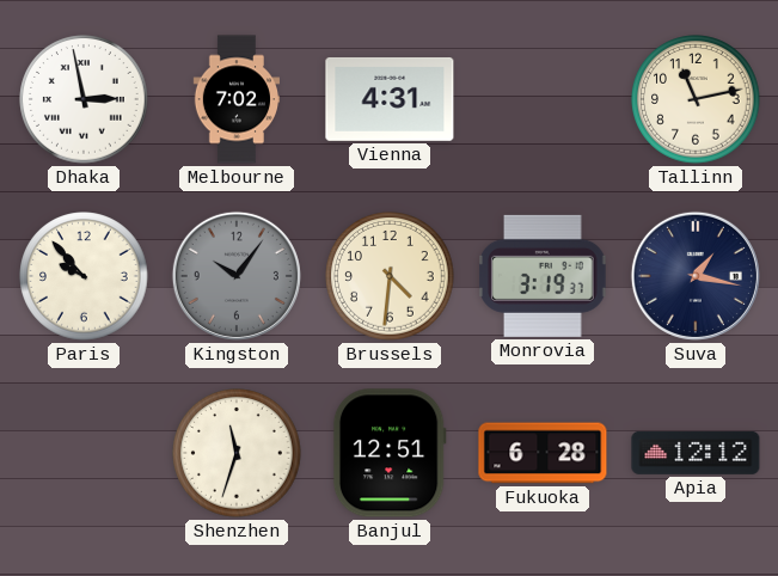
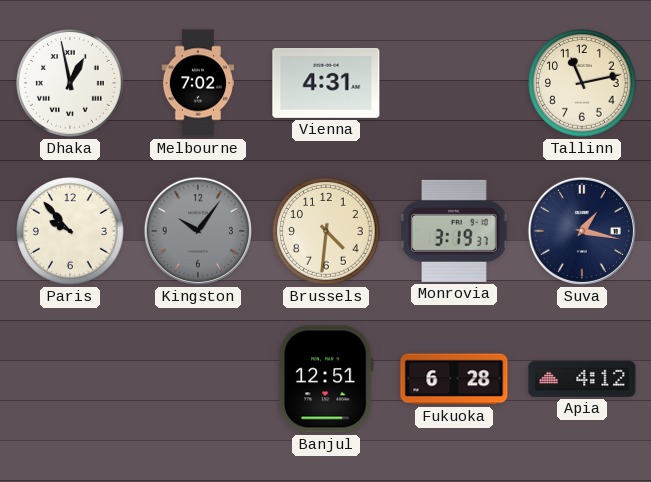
Dhaka: 2:58 -> 12:58
Shenzhen: 11:33 -> none
Apia: 12:12 -> 4:12
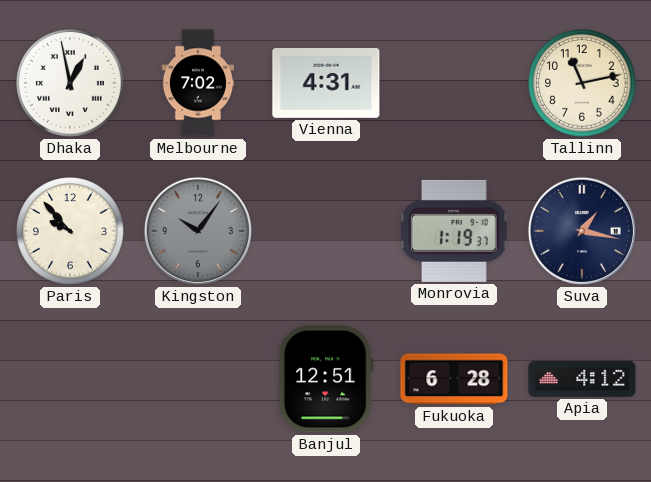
Brussels: 4:31 -> none
Monrovia: 3:19 -> 1:19
